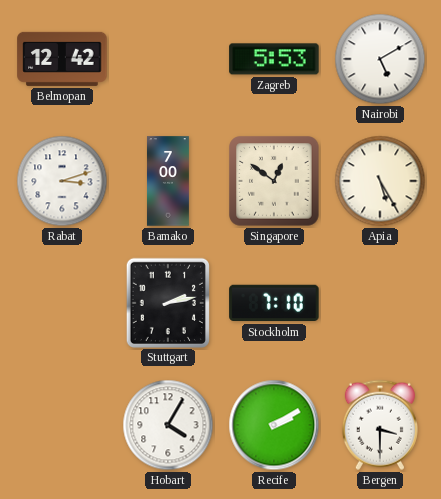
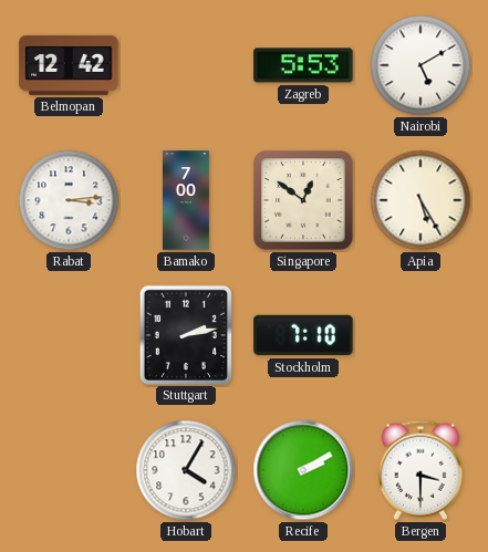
Rabat: 3:12 -> 3:14
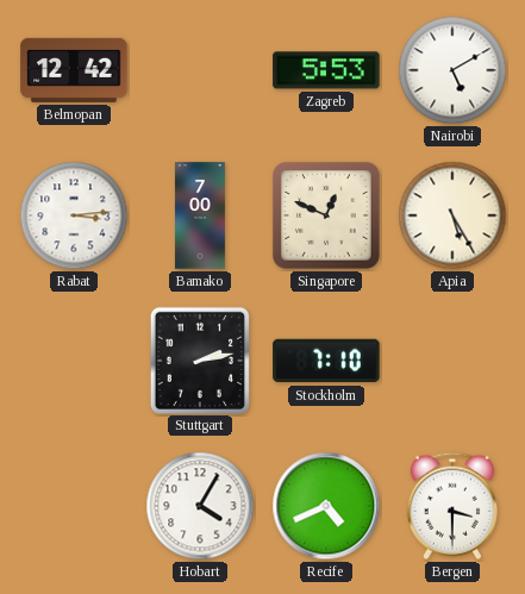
Singapore: 12:51 -> 12:49
Recife: 2:10 -> 4:41
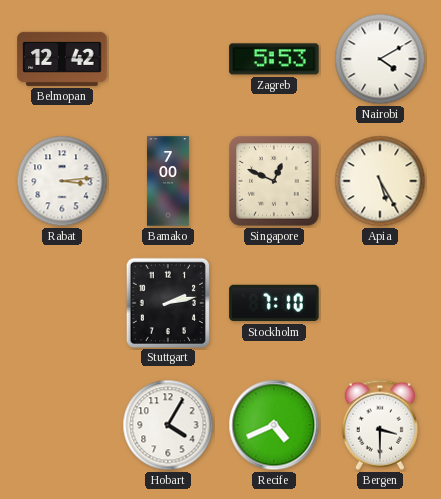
Nairobi: 5:10 -> 4:10
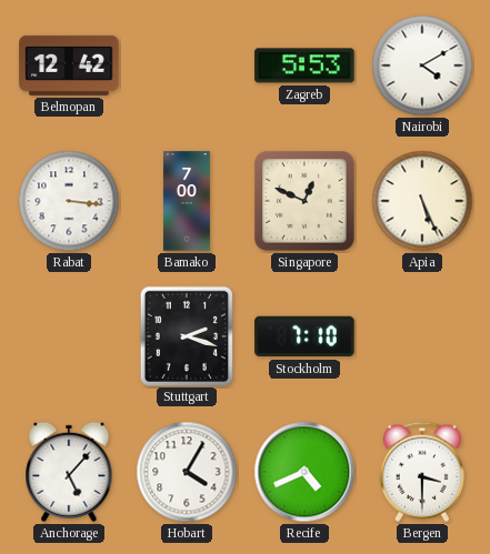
Rabat: 3:14 -> 3:16
Apia: 5:25 -> 5:26
Stuttgart: 2:13 -> 2:18
Anchorage: none -> 5:07
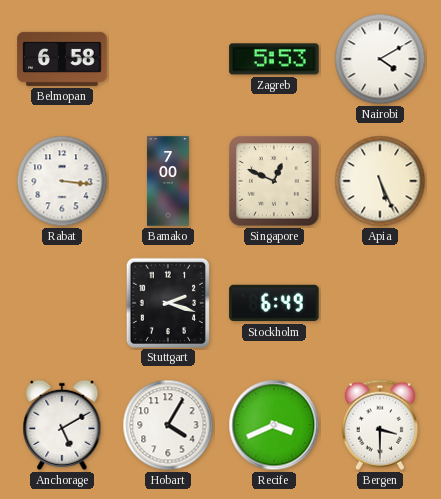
Belmopan: 12:42 -> 6:58
Stockholm: 7:10 -> 6:49
Anchorage: 5:07 -> 5:10
Recife: 4:41 -> 3:41
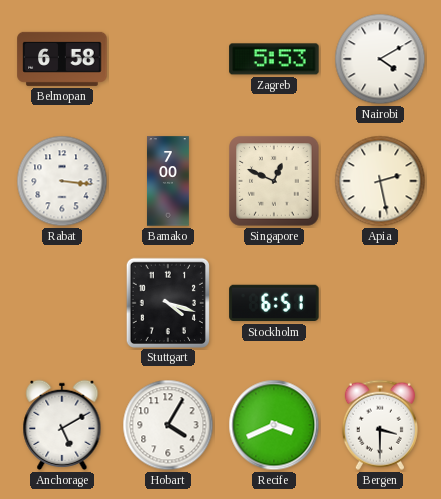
Apia: 5:26 -> 2:28
Stuttgart: 2:18 -> 4:18
Stockholm: 6:49 -> 6:51
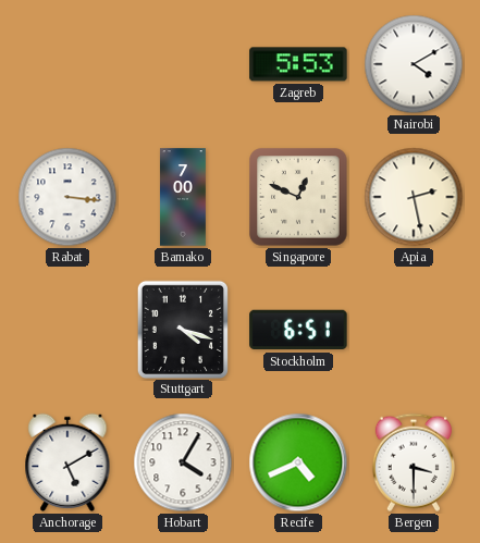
Belmopan: 6:58 -> none
Recife: 3:41 -> 4:41
